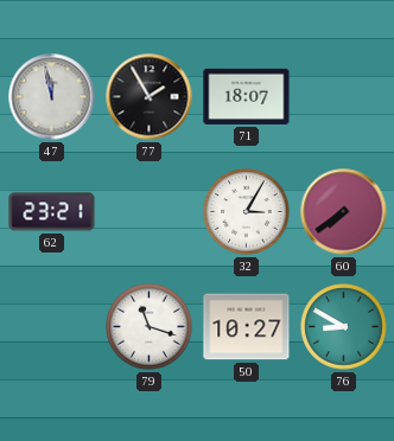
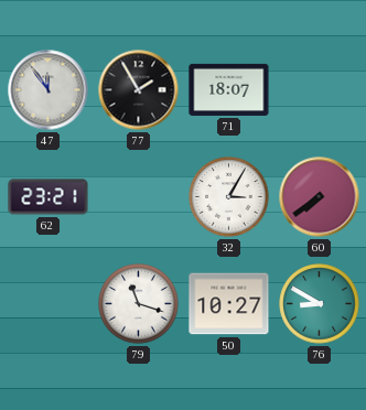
47: 11:58 -> 11:54
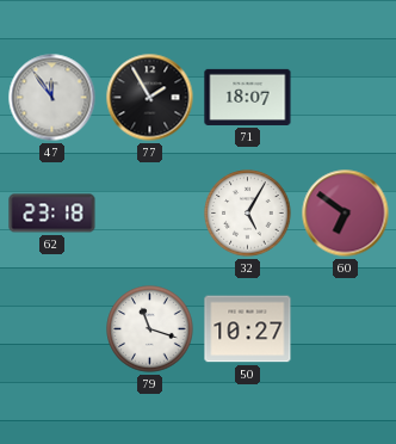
62: 23:21 -> 23:18
32: 3:05 -> 5:05
60: 7:39 -> 6:51
76: 8:50 -> none
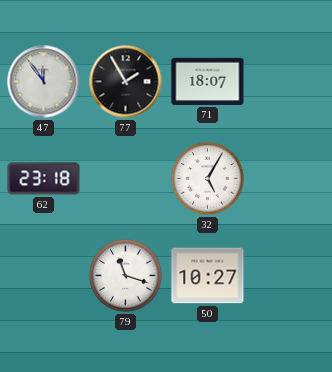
60: 6:51 -> none
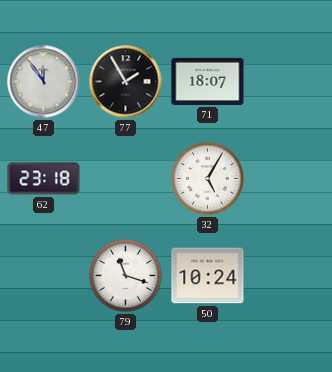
50: 10:27 -> 10:24
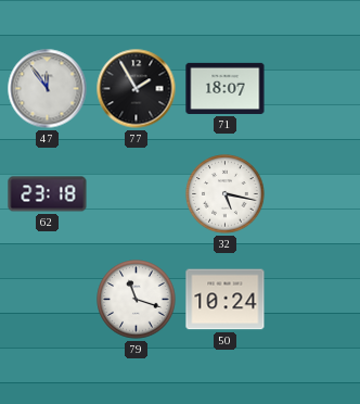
32: 5:05 -> 5:17
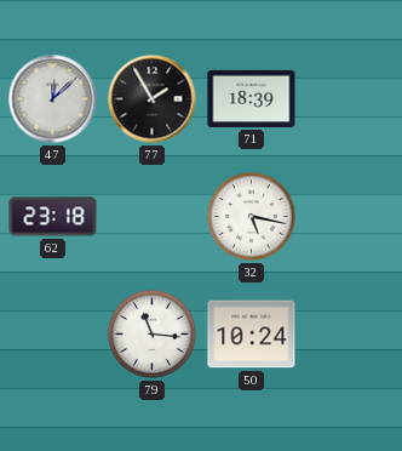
47: 11:54 -> 12:08
71: 18:07 -> 18:39
79: 11:18 -> 11:16
